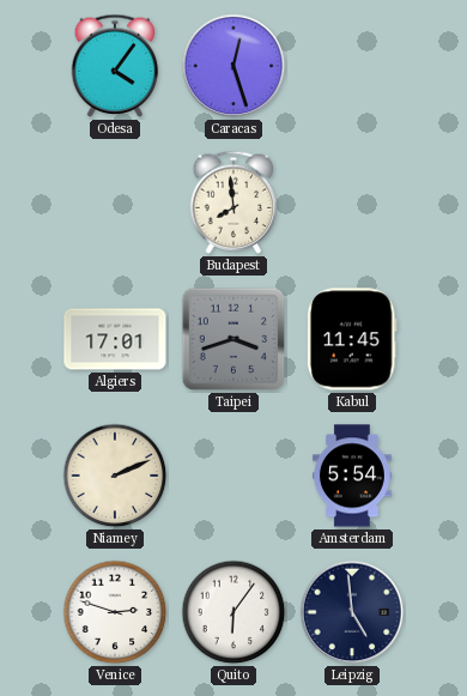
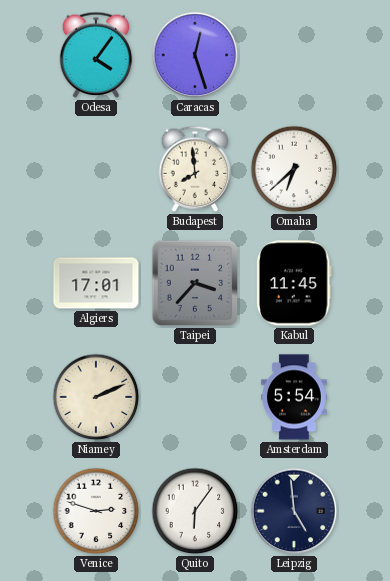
Omaha: none -> 6:38
Taipei: 3:42 -> 3:37
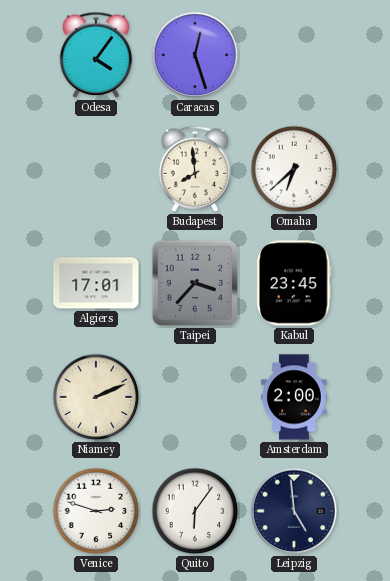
Kabul: 11:45 -> 23:45
Amsterdam: 5:54 -> 2:00
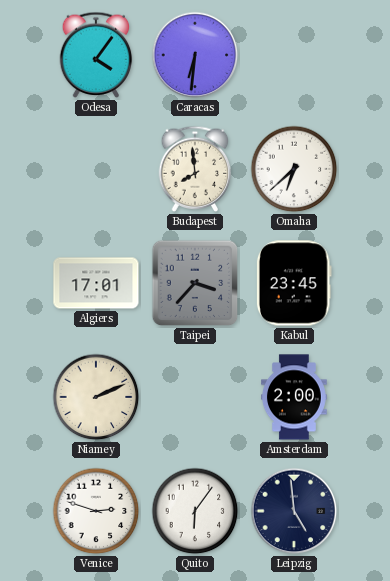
Caracas: 12:27 -> 6:31
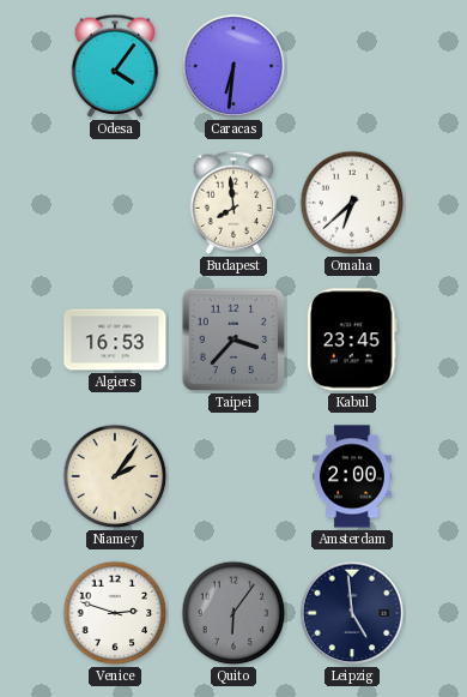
Algiers: 17:01 -> 16:53
Niamey: 2:11 -> 2:06
Quito dial: white -> grey
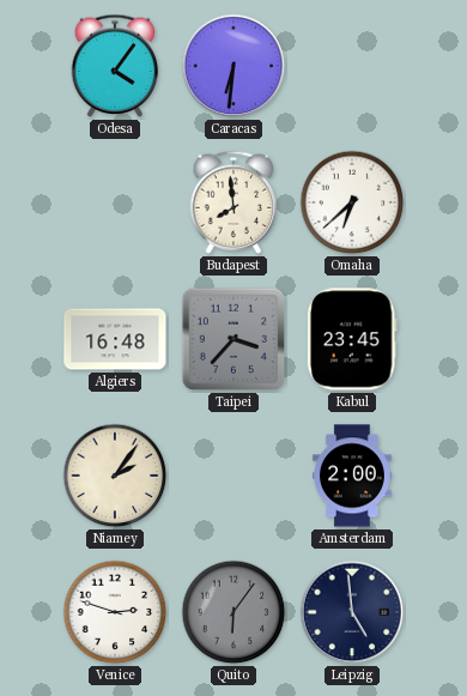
Algiers: 16:53 -> 16:48
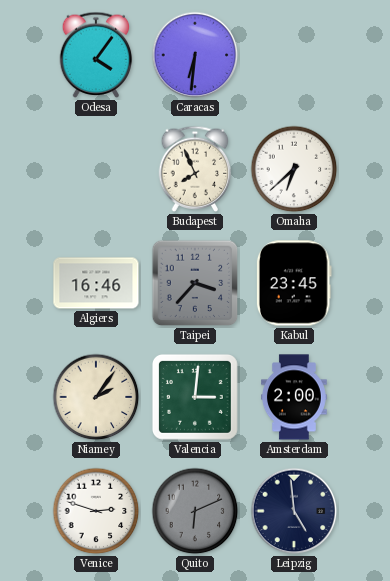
Budapest: 7:59 -> 7:56
Algiers: 16:48 -> 16:46
Valencia: none -> 3:01
Quito: 6:06 -> 6:11
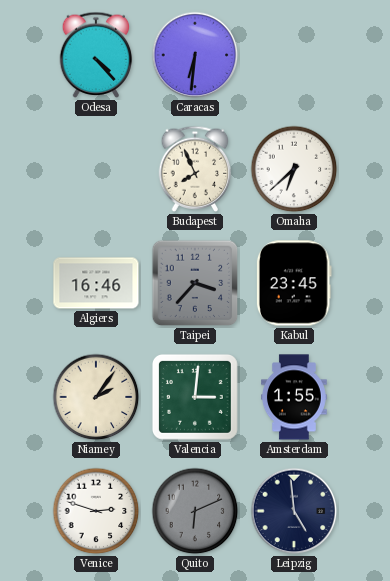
Odesa: 4:06 -> 4:23
Amsterdam: 2:00 -> 1:55
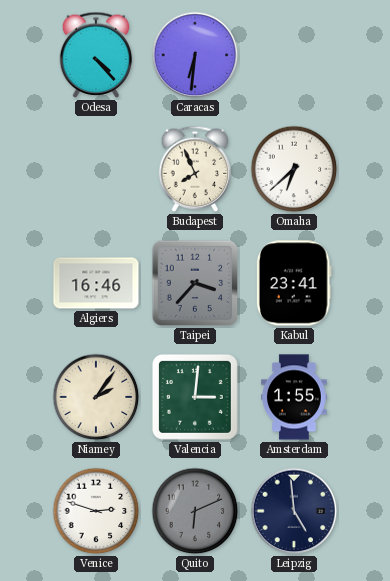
Kabul: 23:45 -> 23:41
